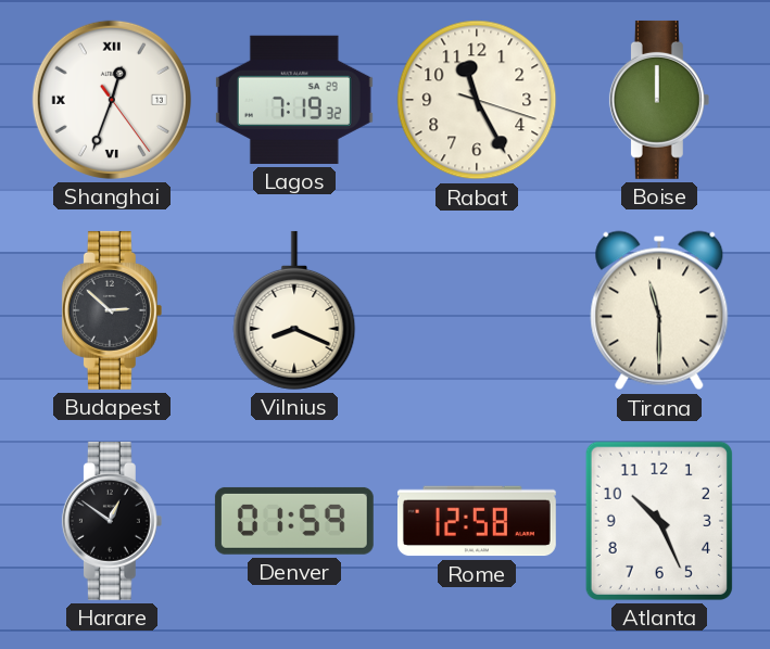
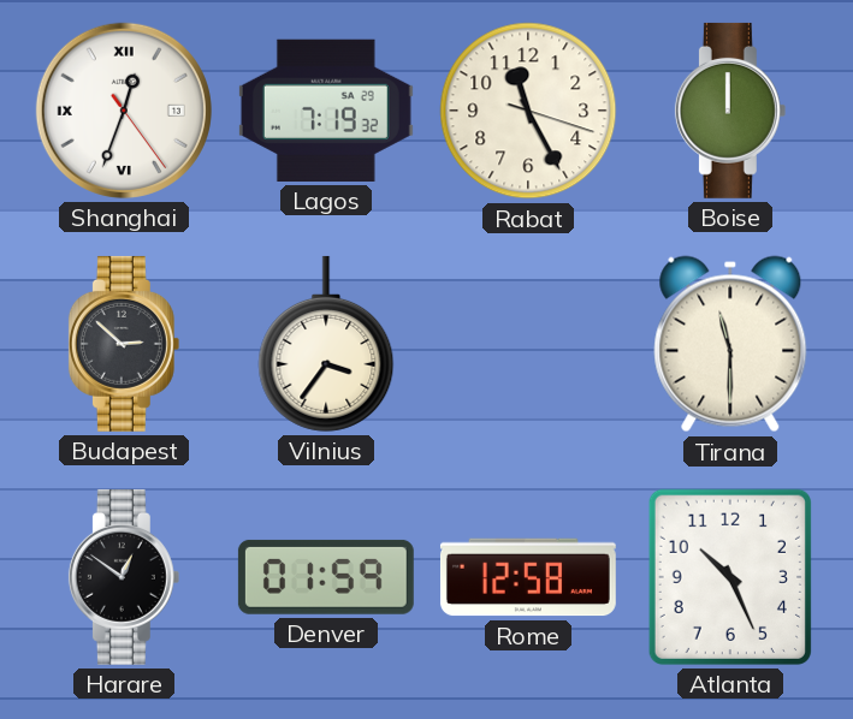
Vilnius: 8:19 -> 3:36
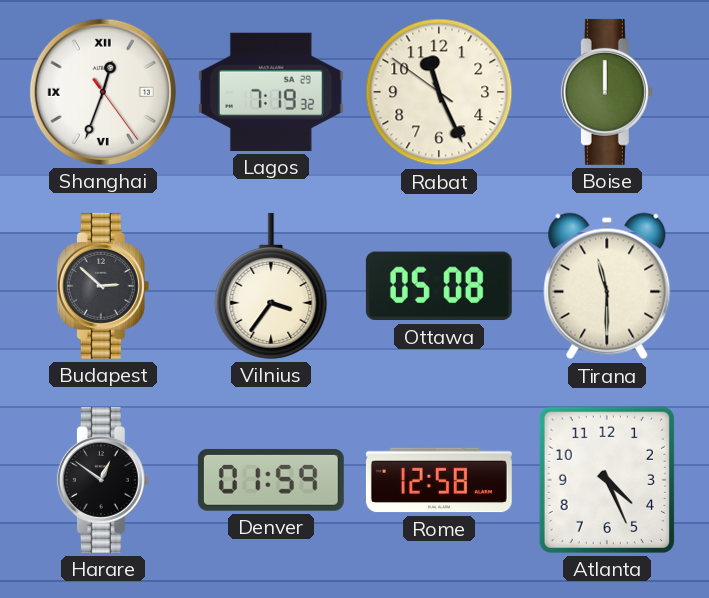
Rabat: 11:25:18 -> 11:25:51
Ottawa: none -> 05:08
Atlanta: 10:26 -> 4:26
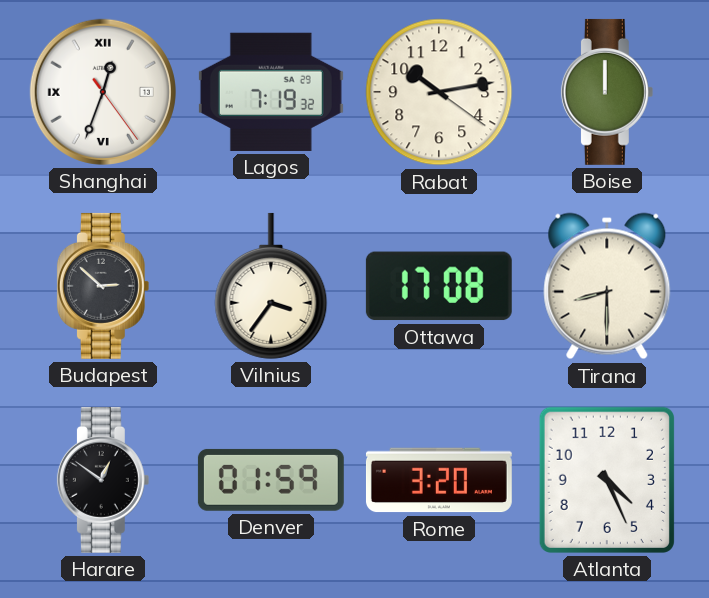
Rabat: 11:25 -> 10:13
Ottawa: 05:08 -> 17:08
Tirana: 11:30 -> 8:30
Rome: 12:58 -> 3:20
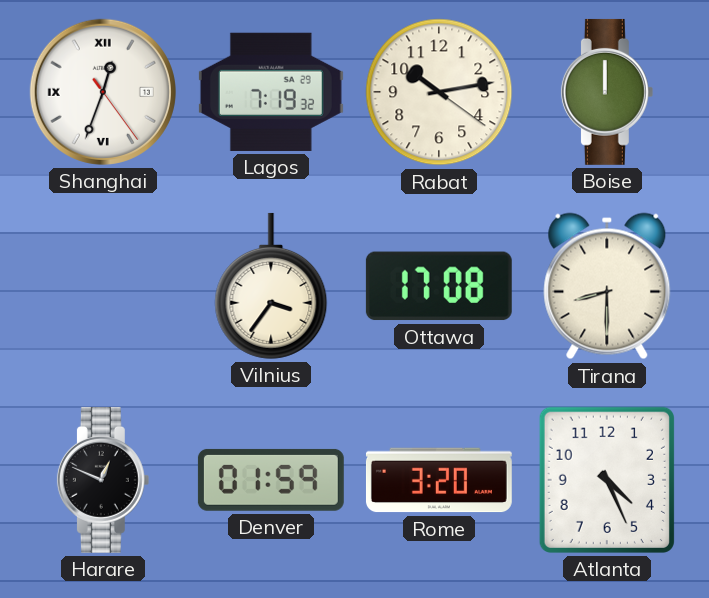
Budapest: 2:52 -> none
Harare: 12:51 -> 12:49
